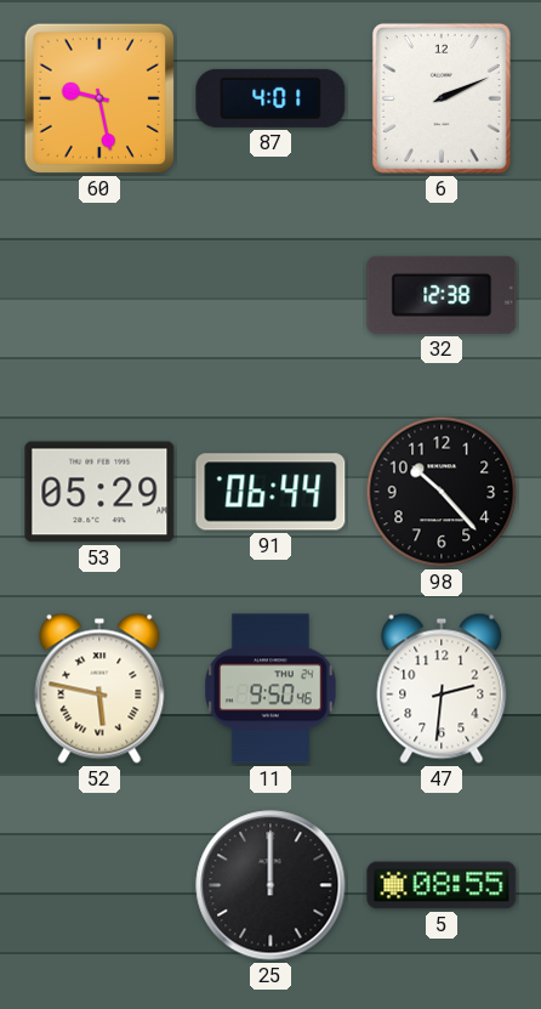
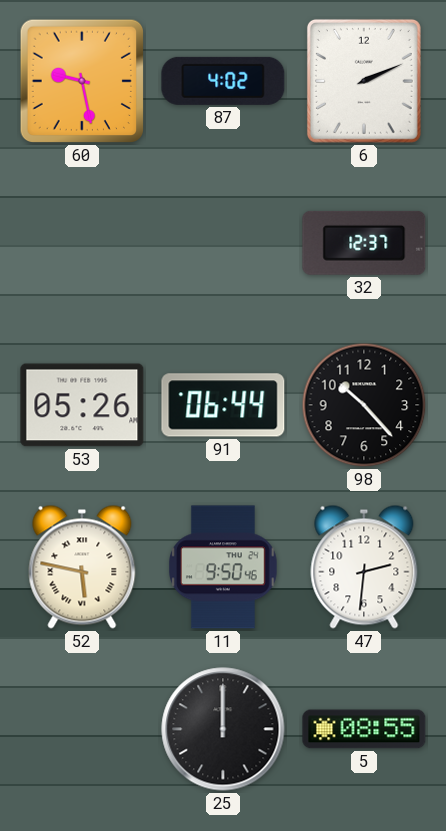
87: 4:01 -> 4:02
32: 12:38 -> 12:37
53: 05:29 -> 05:26
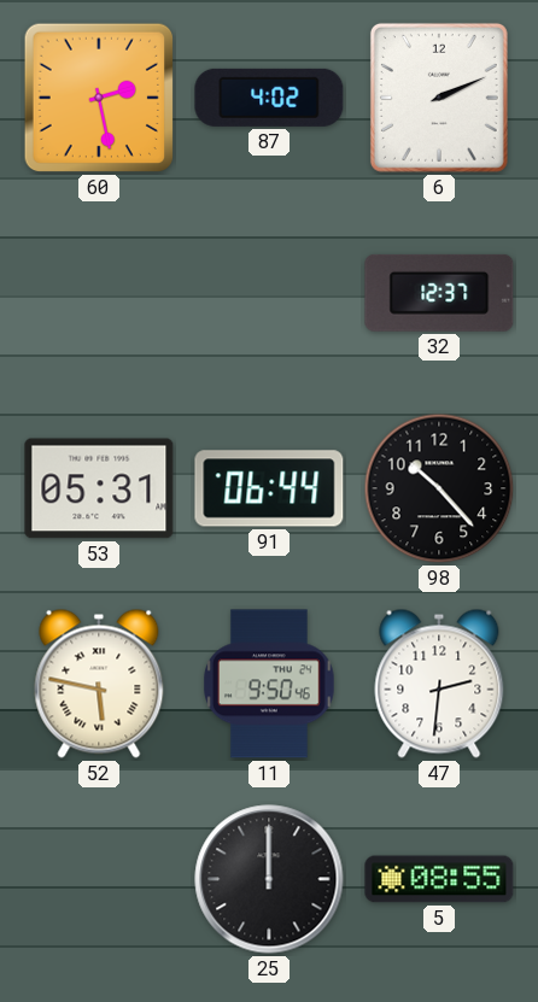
60: 9:28 -> 2:28
53: 05:26 -> 05:31
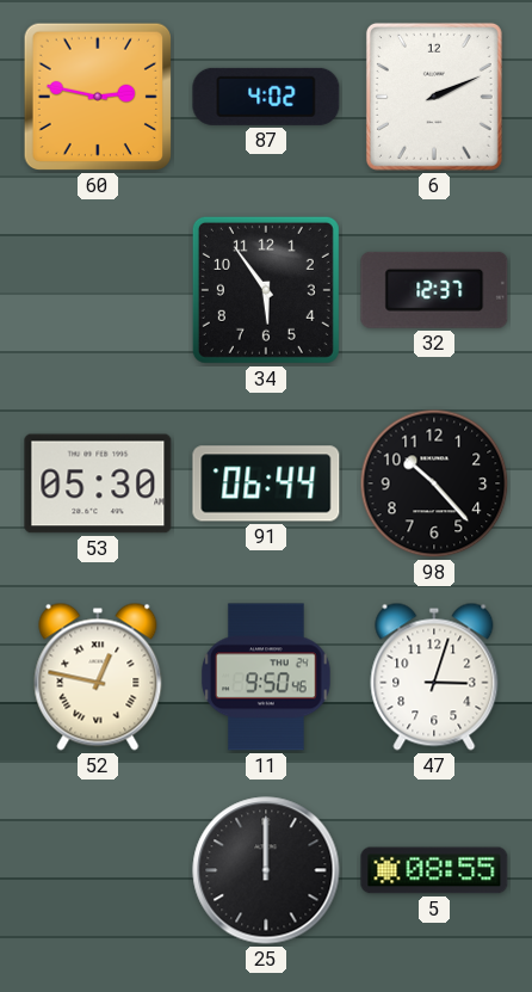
60: 2:28 -> 2:47
34: none -> 5:54
53: 05:31 -> 05:30
52: 5:47 -> 12:47
47: 2:31 -> 3:03
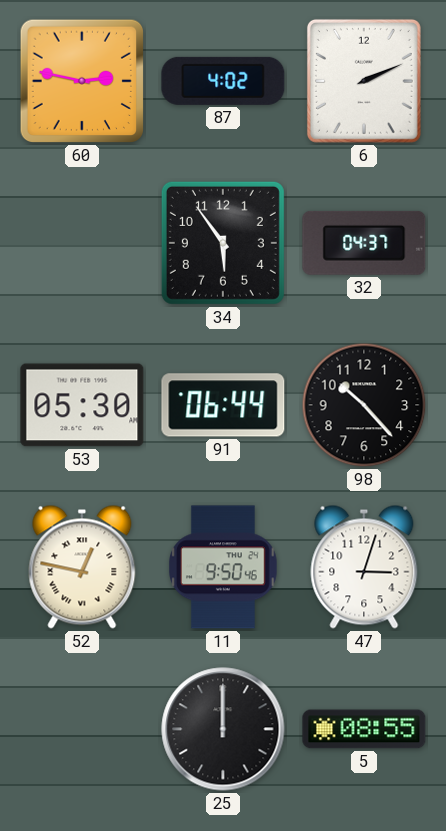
32: 12:37 -> 04:37
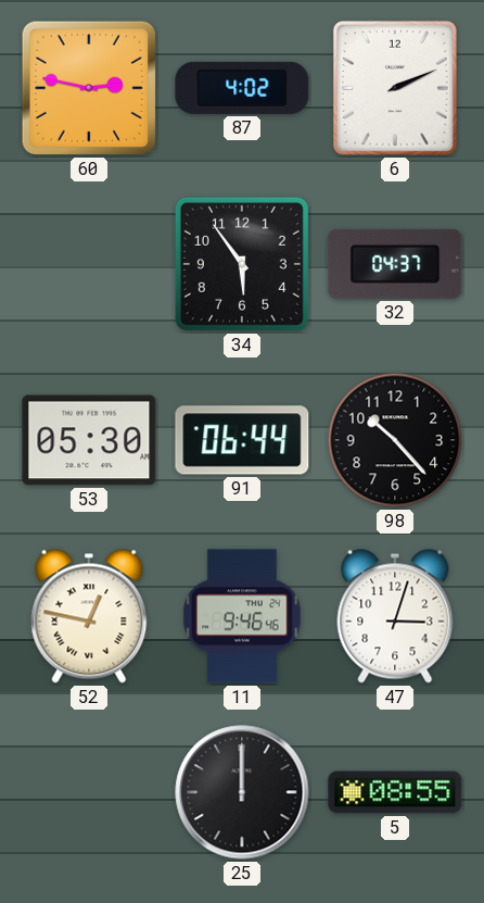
11: 9:50 -> 9:46
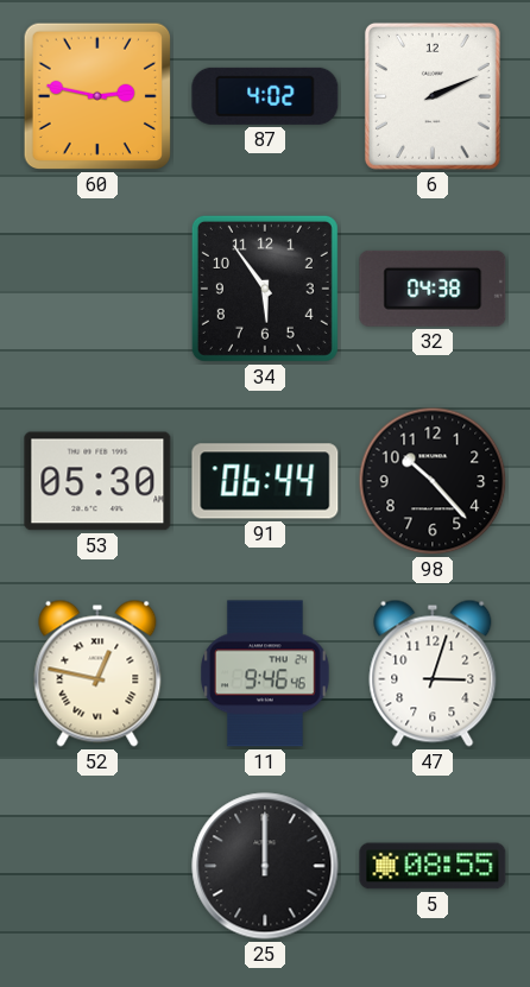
32: 04:37 -> 04:38
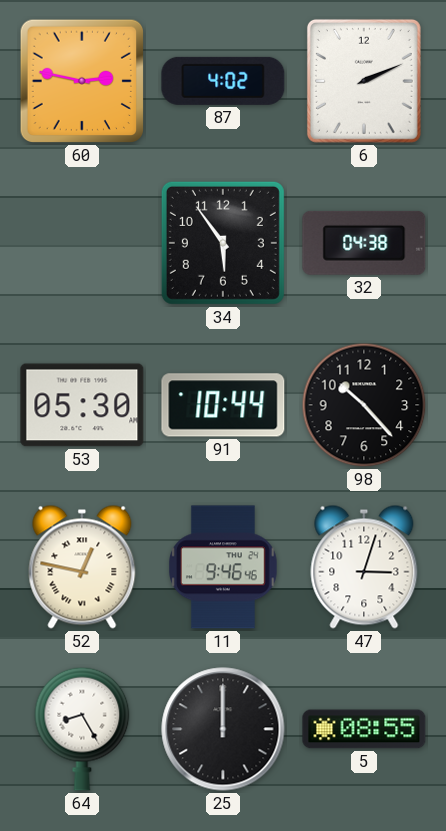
91: 06:44 -> 10:44
64: none -> 8:25
